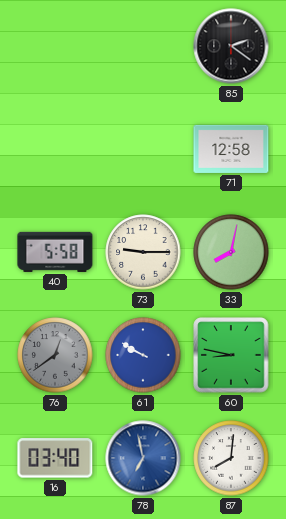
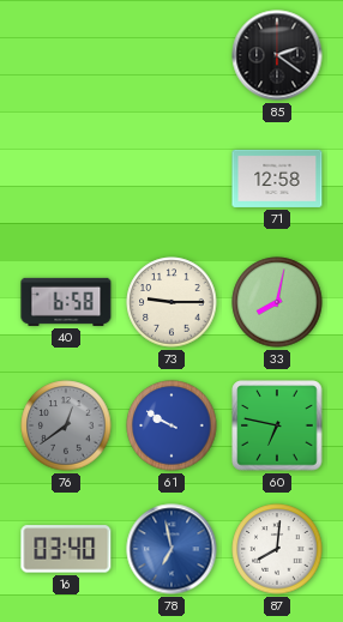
40: 5:58 -> 6:58
60: 8:47 -> 6:47
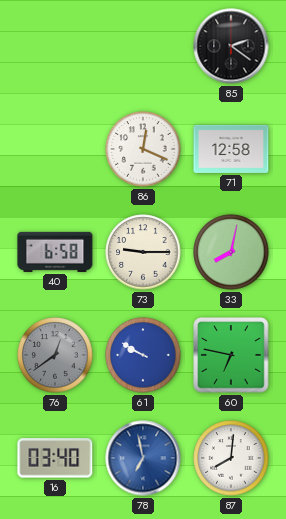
86: none -> 12:19
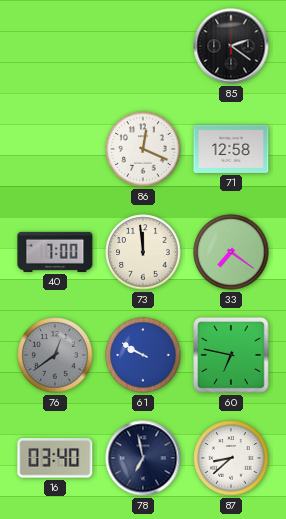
40: 6:58 -> 7:00
73: 9:15 -> 11:59
33: 8:02 -> 7:21
78 dial: blue -> navy
87: 8:01 -> 8:38
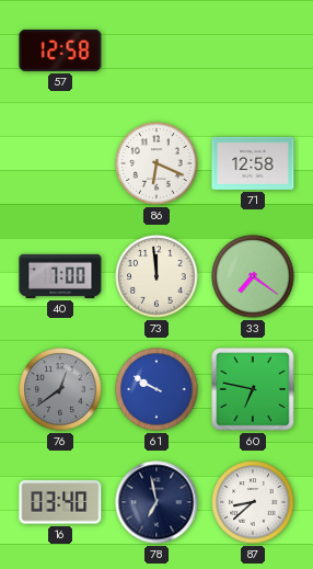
57: none -> 12:58
85: 2:21 -> none
86: 12:19 -> 6:19
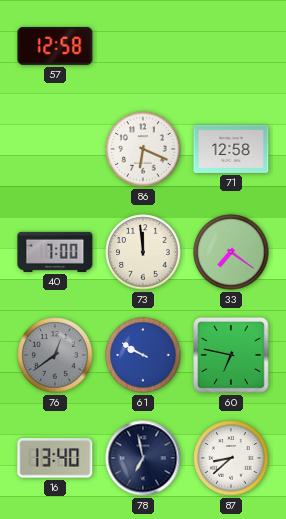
16: 03:40 -> 13:40
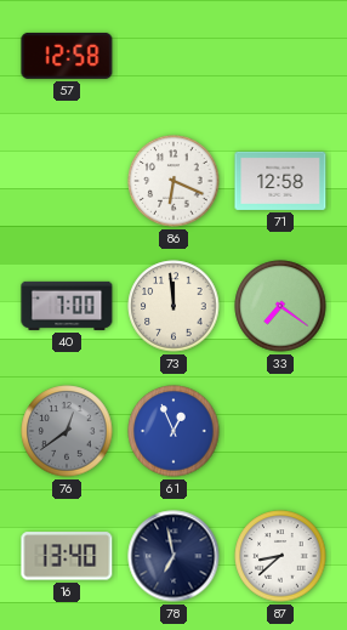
61: 9:50 -> 12:56
60: 6:47 -> none
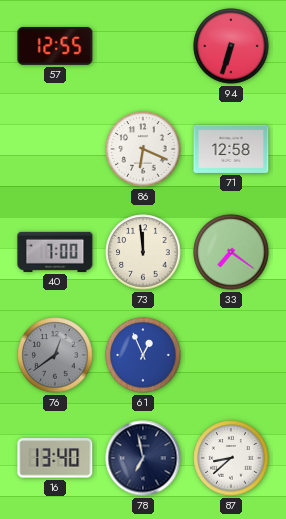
57: 12:58 -> 12:55
94: none -> 6:33
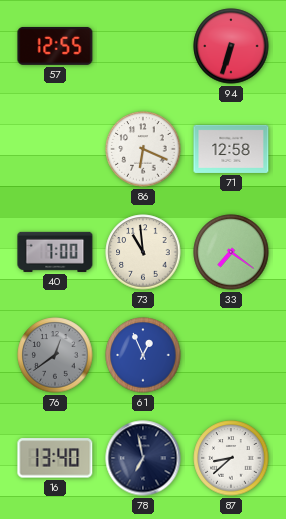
73: 11:59 -> 10:59
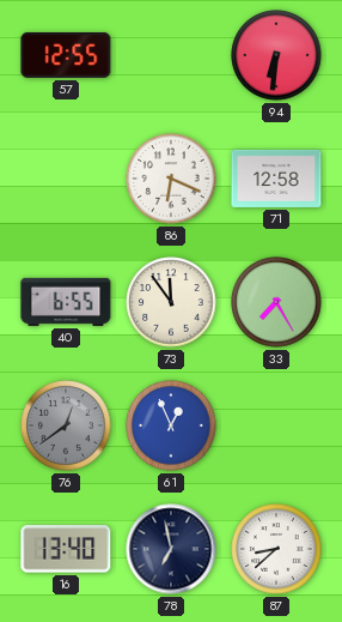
94: 6:33 -> 6:31
40: 7:00 -> 6:55
73: 10:59 -> 11:54
33: 7:21 -> 7:25
